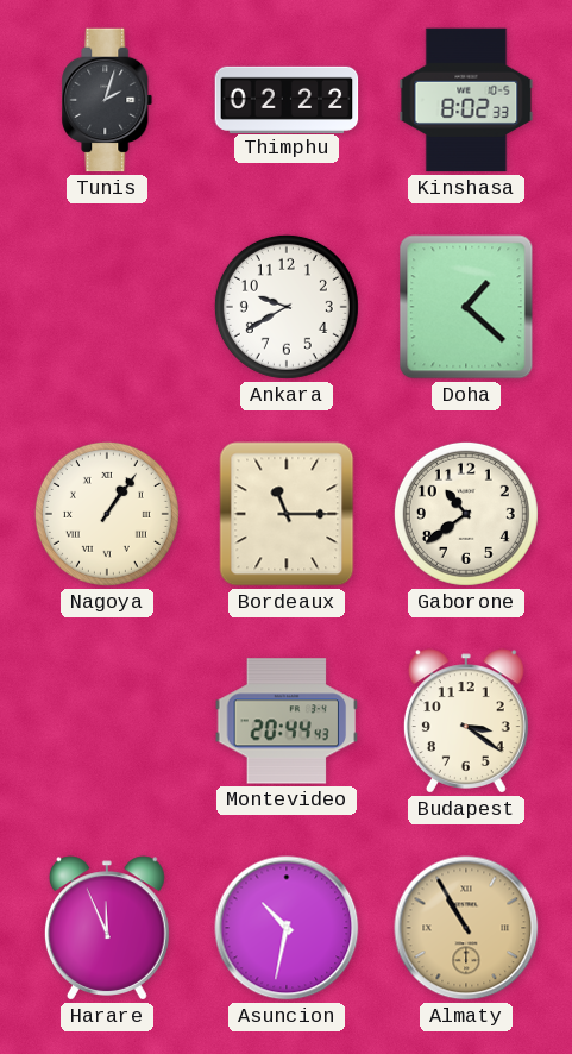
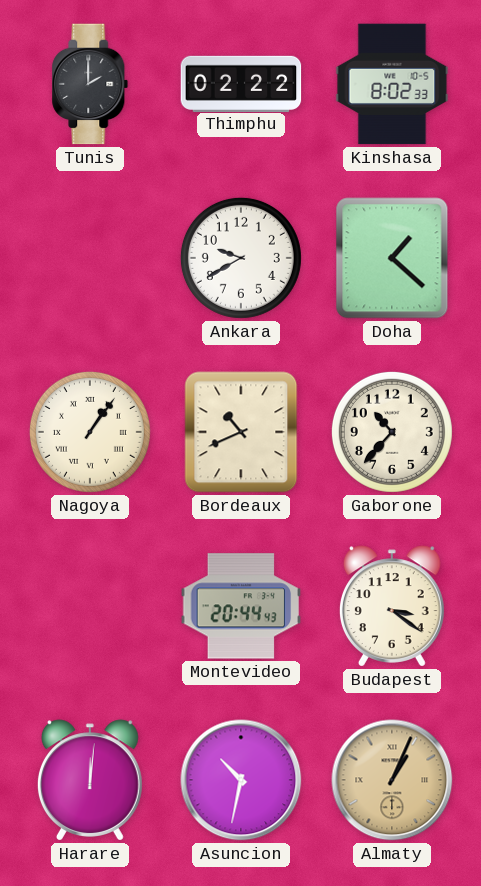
Tunis: 2:03 -> 2:00
Bordeaux: 11:15 -> 10:41
Gaborone: 10:39 -> 10:37
Harare: 11:56 -> 12:01
Almaty: 10:55 -> 1:04
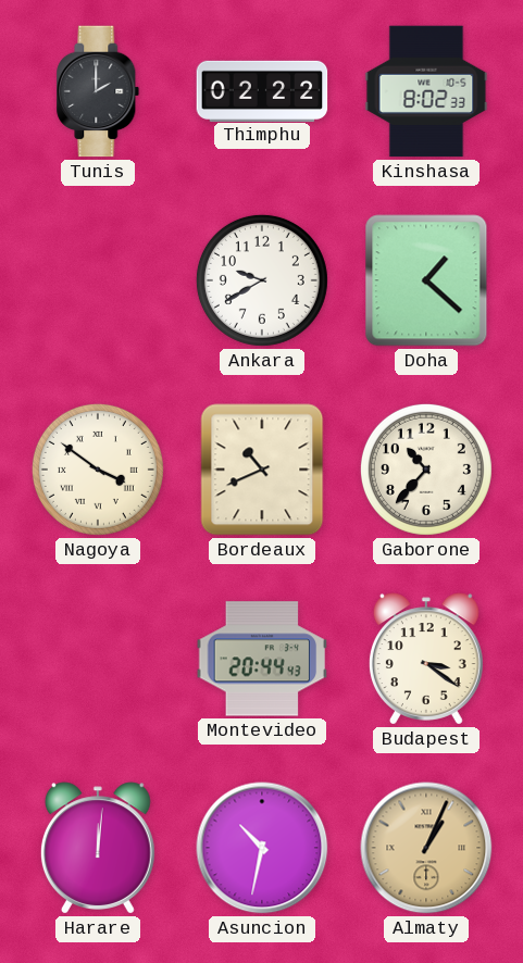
Nagoya: 1:06 -> 3:51
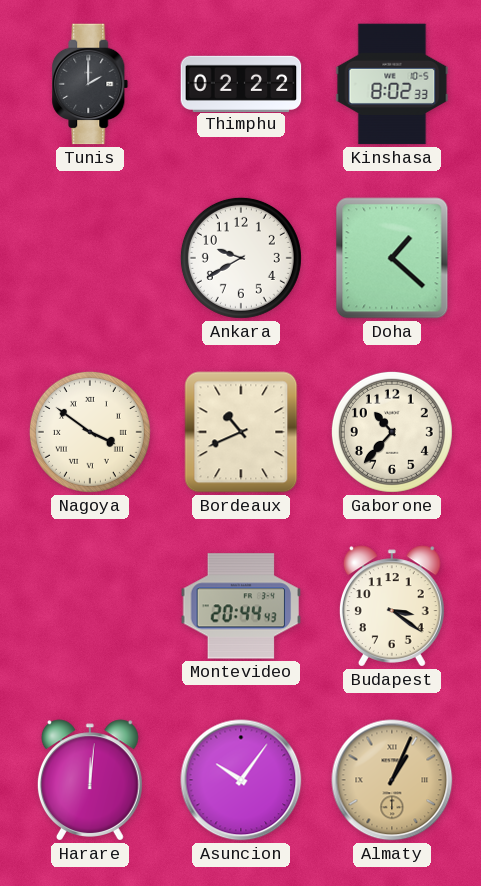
Asuncion: 10:32 -> 10:06
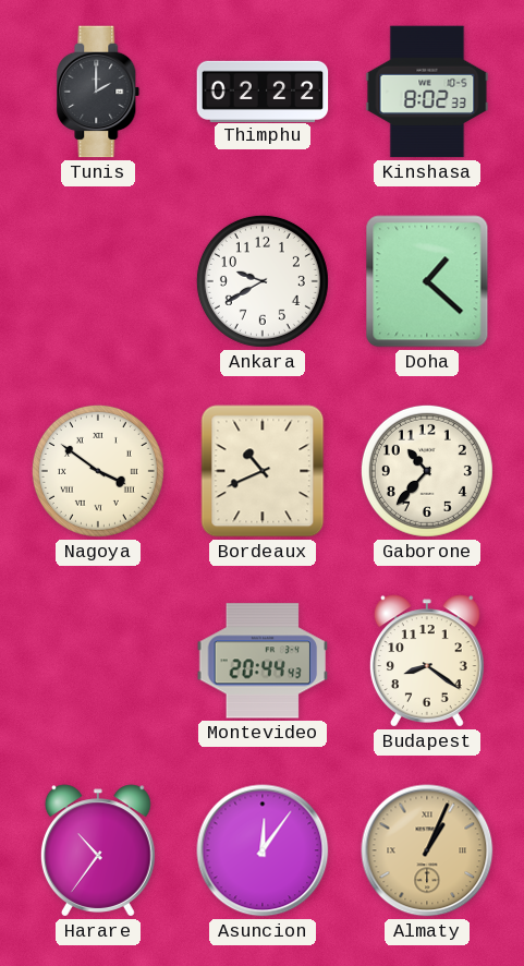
Budapest: 3:21 -> 8:21
Harare: 12:01 -> 10:36
Asuncion: 10:06 -> 12:06
